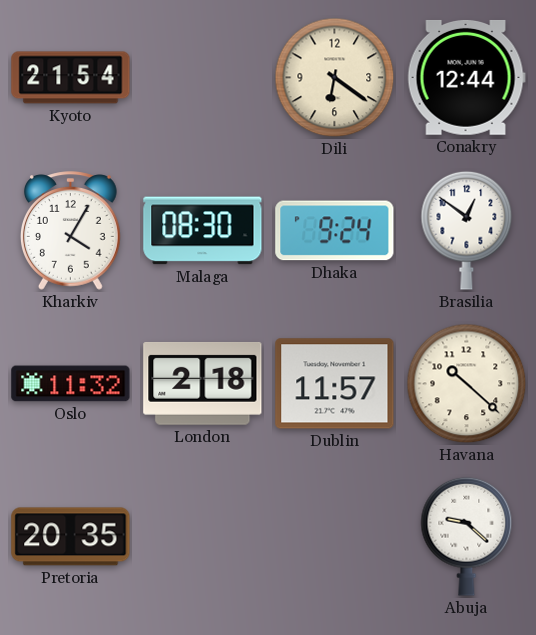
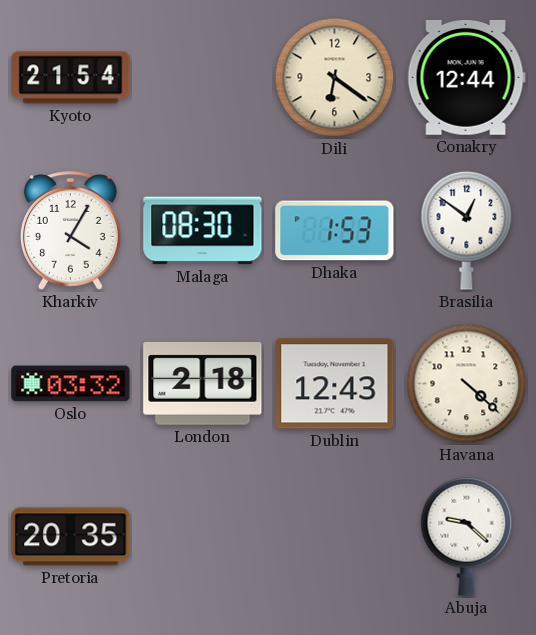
Dhaka: 9:24 -> 1:53
Oslo: 11:32 -> 03:32
Dublin: 11:57 -> 12:43
Havana: 10:22 -> 4:22
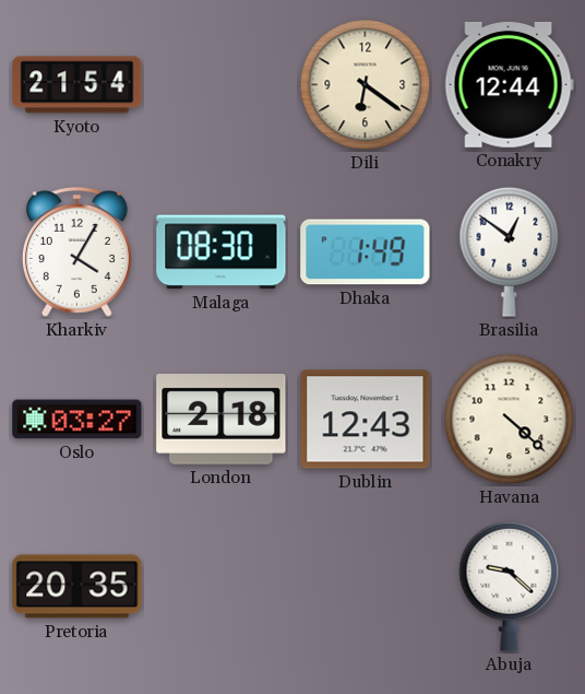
Dhaka: 1:53 -> 1:49
Oslo: 03:32 -> 03:27
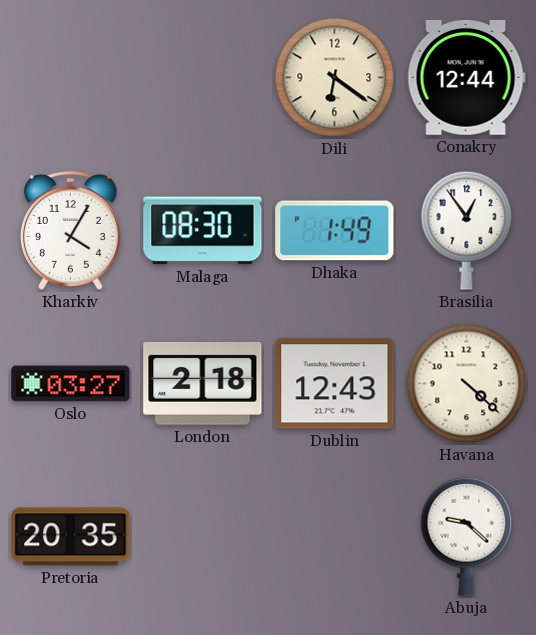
Kyoto: 21:54 -> none
Brasilia: 12:51 -> 12:54
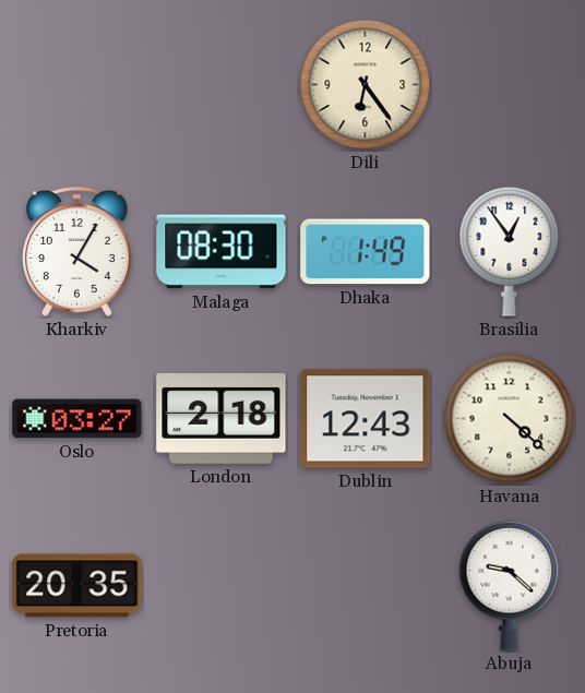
Dili: 6:21 -> 6:24
Conakry: 12:44 -> none
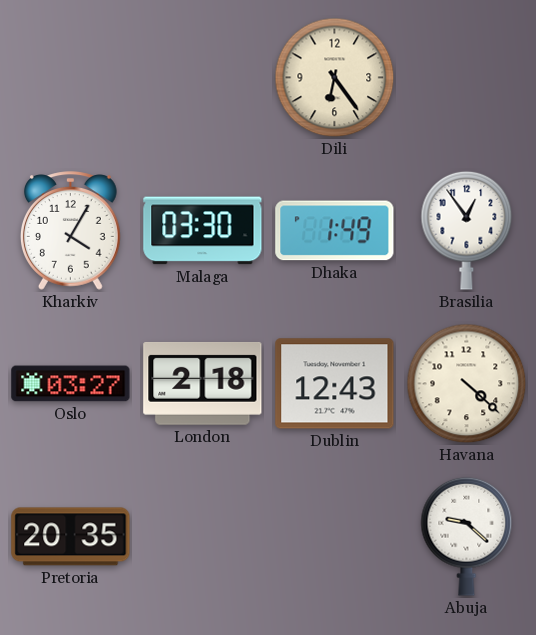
Malaga: 08:30 -> 03:30
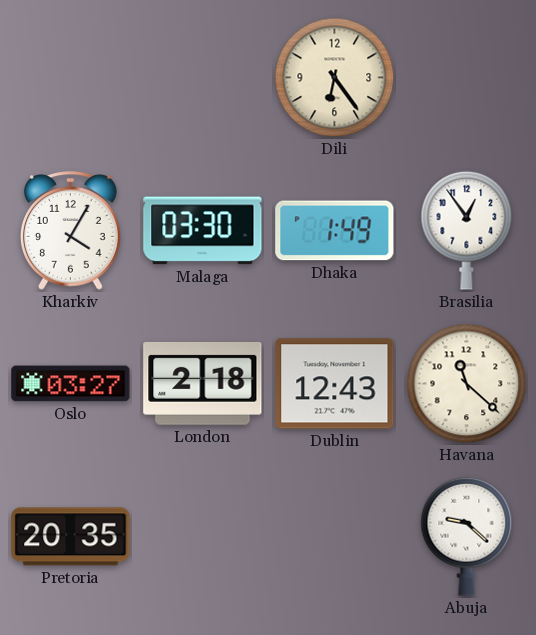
Havana: 4:22 -> 11:22
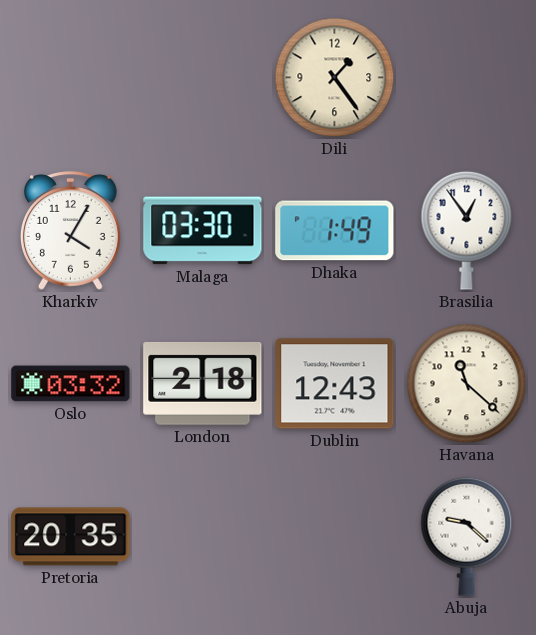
Dili: 6:24 -> 1:24
Oslo: 03:27 -> 03:32
